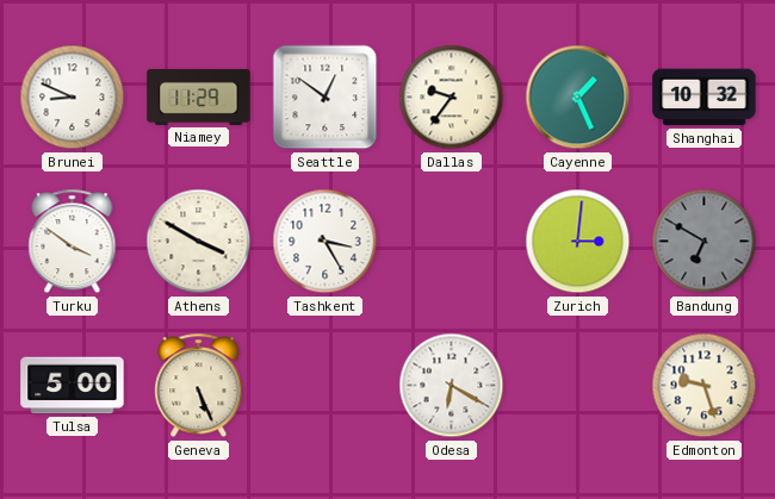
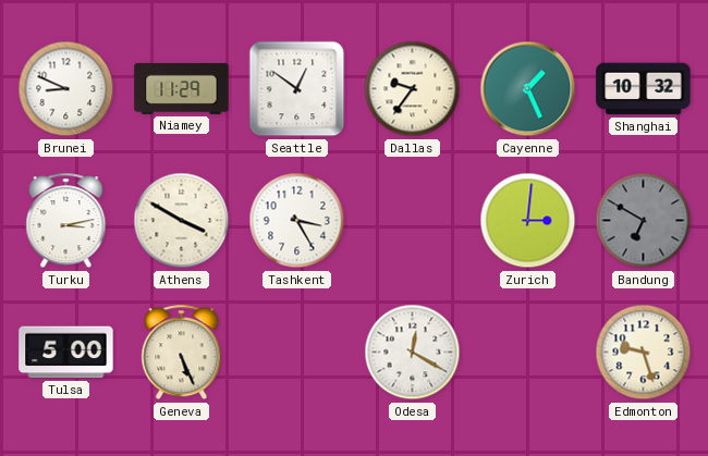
Turku: 3:51 -> 3:13
Odesa: 6:20 -> 12:20
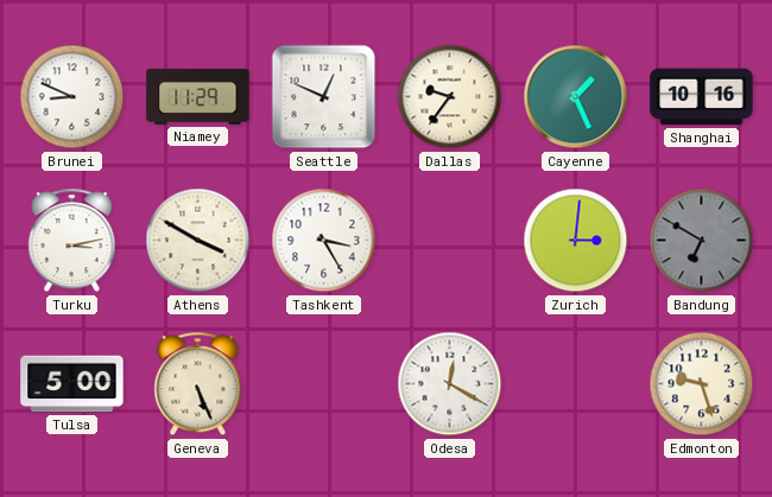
Seattle: 12:51 -> 12:49
Shanghai: 10:32 -> 10:16
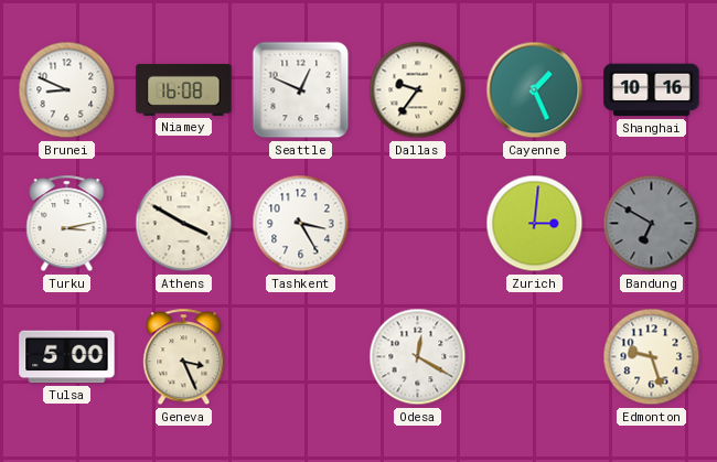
Niamey: 11:29 -> 16:08
Geneva: 5:26 -> 3:26
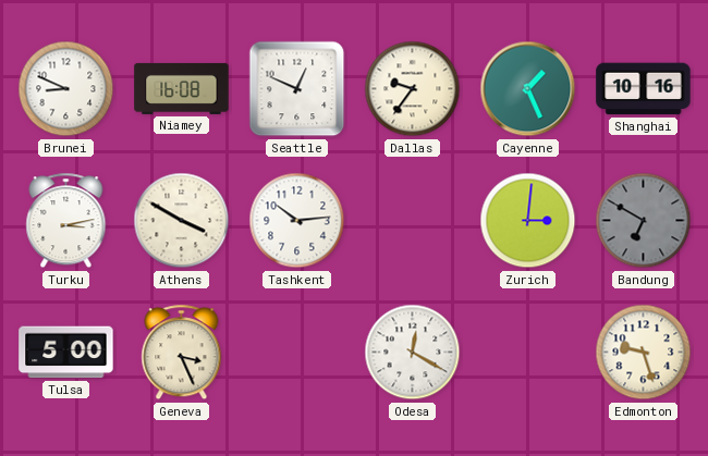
Tashkent: 3:25 -> 10:14
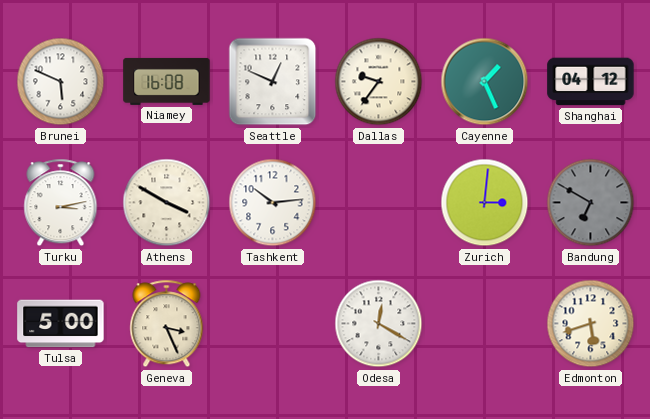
Brunei: 8:49 -> 5:49
Shanghai: 10:16 -> 04:12
Edmonton: 9:27 -> 5:42
